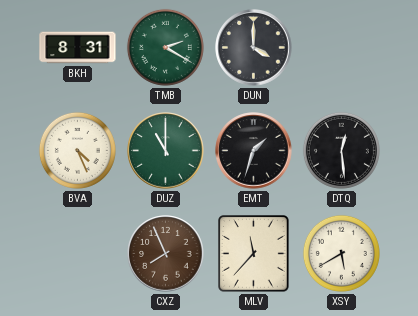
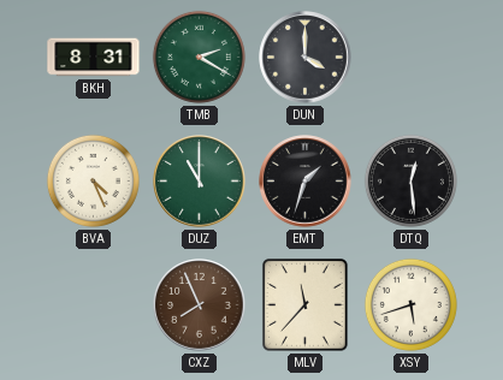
XSY: 5:40 -> 5:42
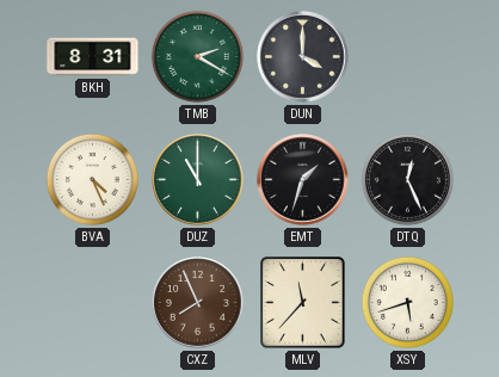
DTQ: 12:29 -> 12:26
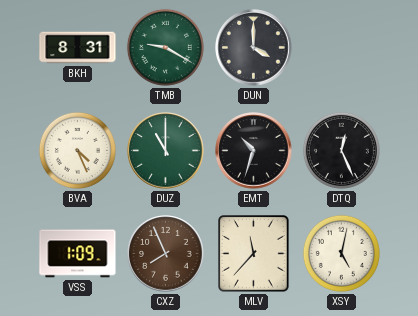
TMB: 2:20 -> 9:20
EMT: 1:33 -> 10:33
VSS: none -> 1:09
XSY: 5:42 -> 5:02
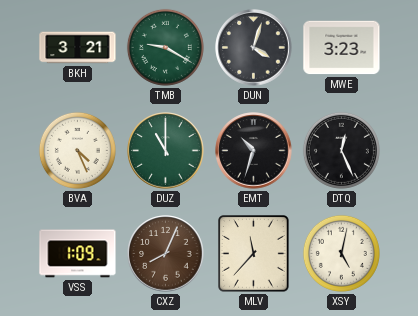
BKH: 8:31 -> 3:21
DUN: 4:00 -> 4:03
MWE: none -> 3:23
CXZ: 7:56 -> 8:04
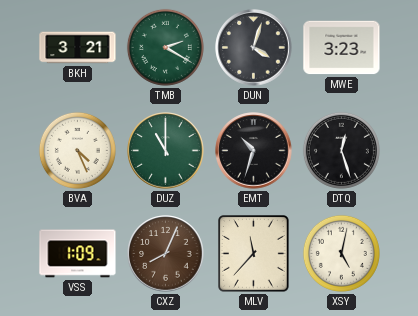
TMB: 9:20 -> 2:20
DTQ: 12:26 -> 12:27
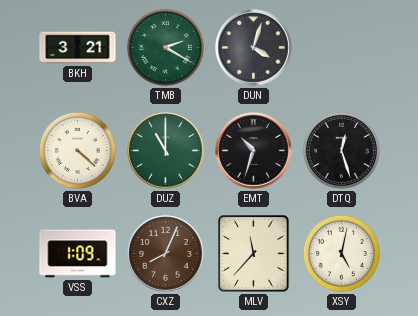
MWE: 3:23 -> none
BVA: 4:26 -> 4:22
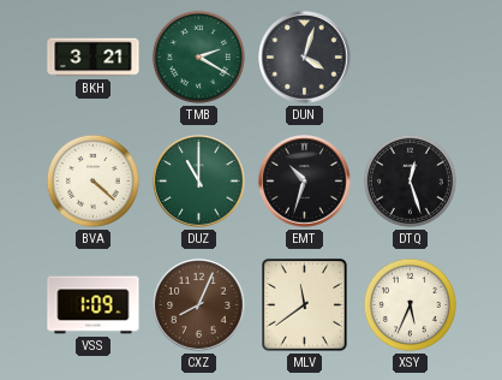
MLV: 11:37 -> 11:39
XSY: 5:02 -> 5:34
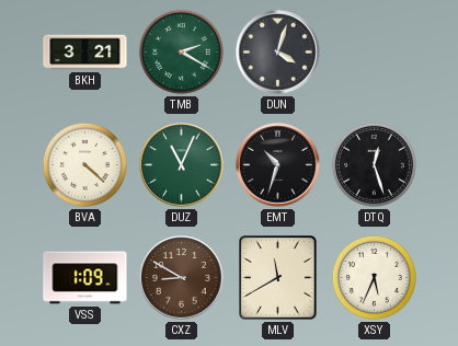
DUZ: 11:00 -> 11:04
CXZ: 8:04 -> 8:50
MLV: 11:39 -> 11:40
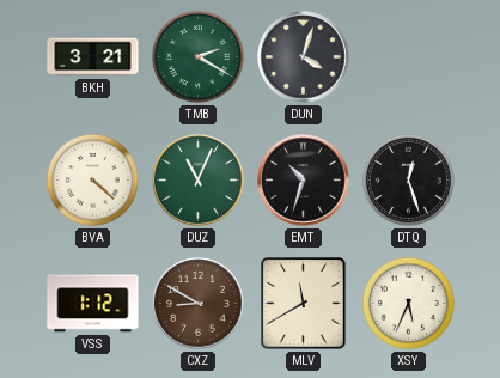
VSS: 1:09 -> 1:12
